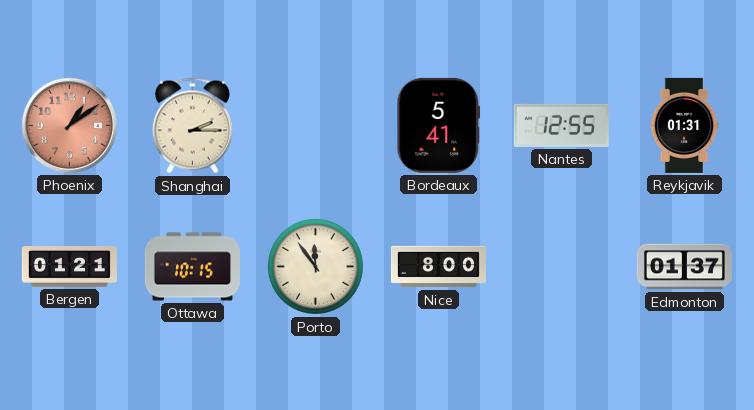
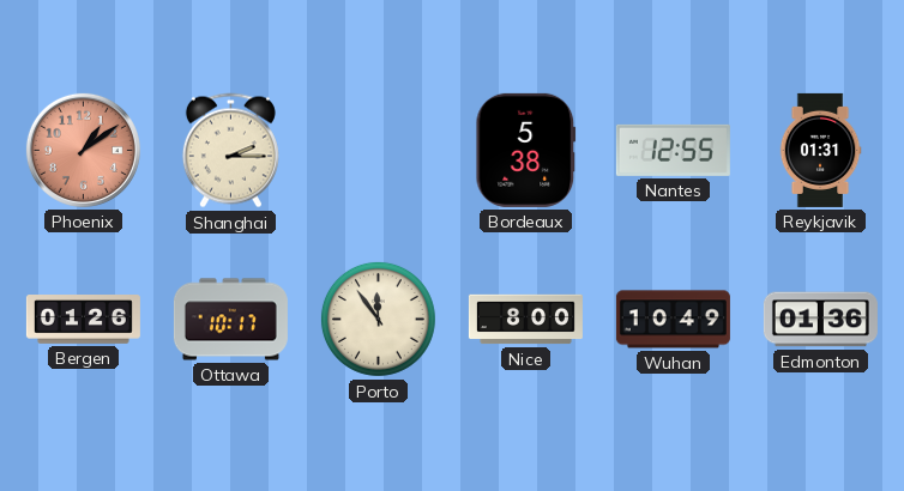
Bordeaux: 5:41 -> 5:38
Bergen: 01:21 -> 01:26
Ottawa: 10:15 -> 10:17
Wuhan: none -> 10:49
Edmonton: 01:37 -> 01:36
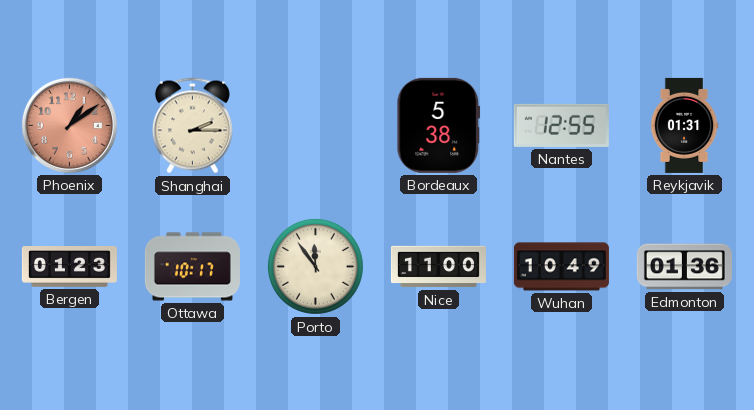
Bergen: 01:26 -> 01:23
Nice: 8:00 -> 11:00
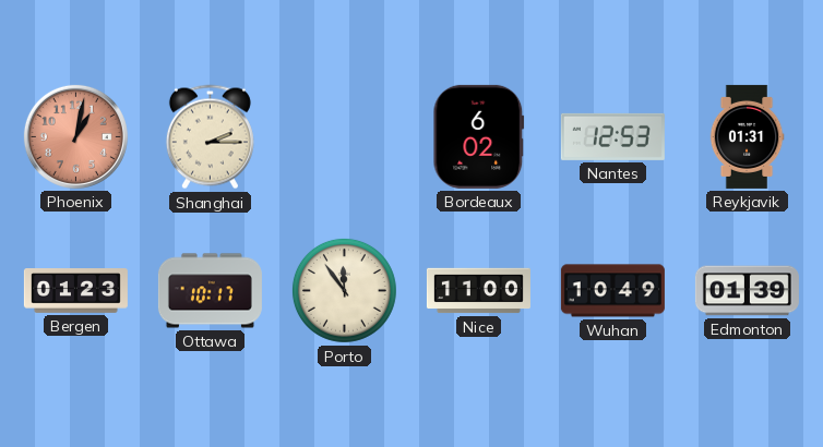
Phoenix: 1:09 -> 1:02
Bordeaux: 5:38 -> 6:02
Nantes: 12:55 -> 12:53
Edmonton: 01:36 -> 01:39
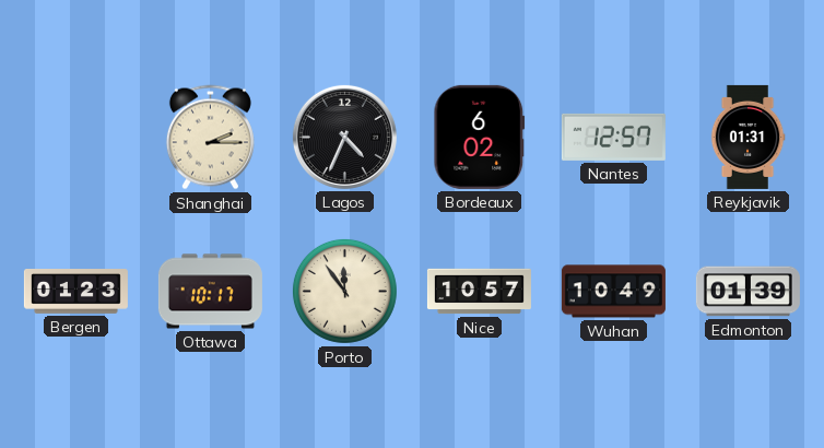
Phoenix: 1:02 -> none
Lagos: none -> 4:34
Nantes: 12:53 -> 12:57
Nice: 11:00 -> 10:57
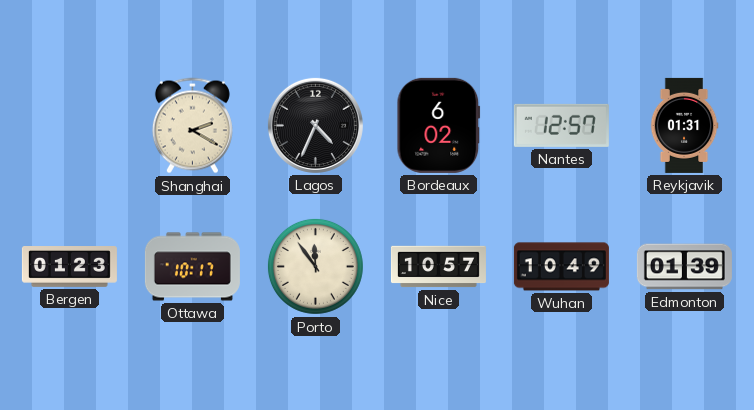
Shanghai: 2:15 -> 2:20
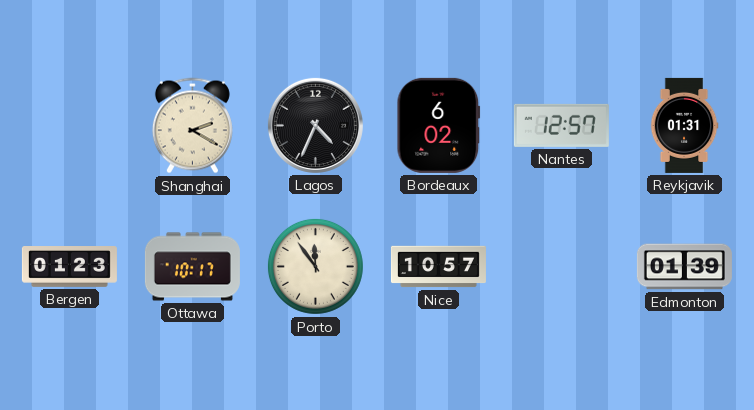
Wuhan: 10:49 -> none
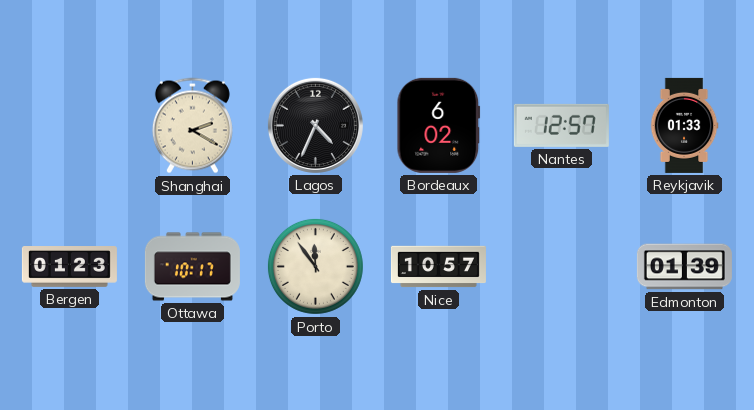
Reykjavik: 01:31 -> 01:33
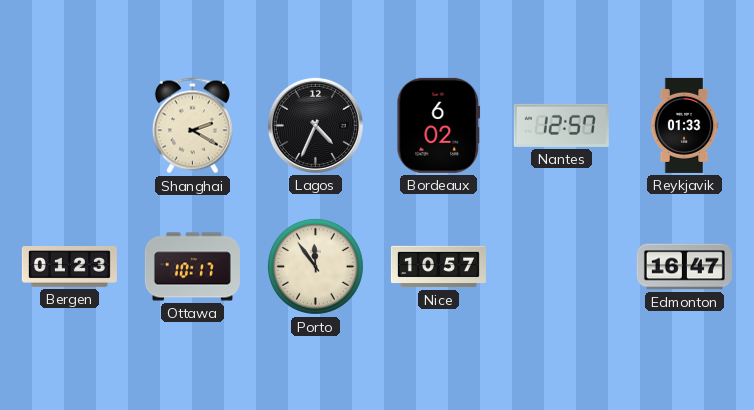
Edmonton: 01:39 -> 16:47
